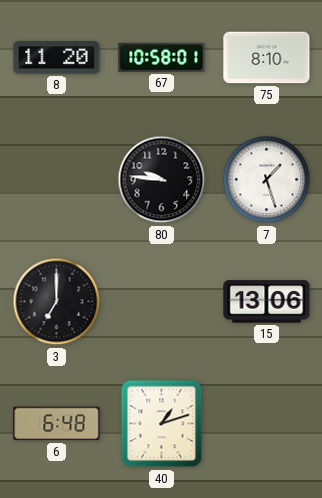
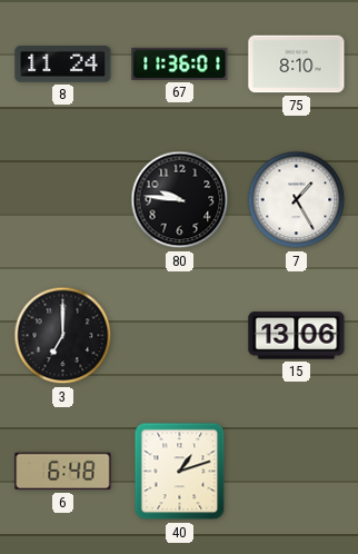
8: 11:20 -> 11:24
67: 10:58 -> 11:36
7: 1:27 -> 1:25
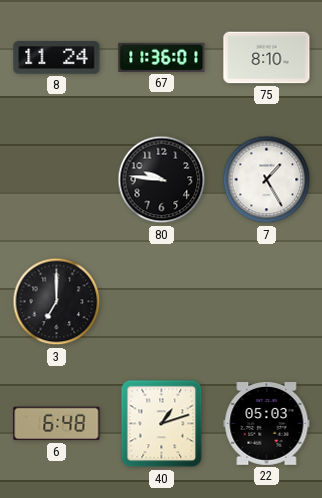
15: 13:06 -> none
22: none -> 05:03
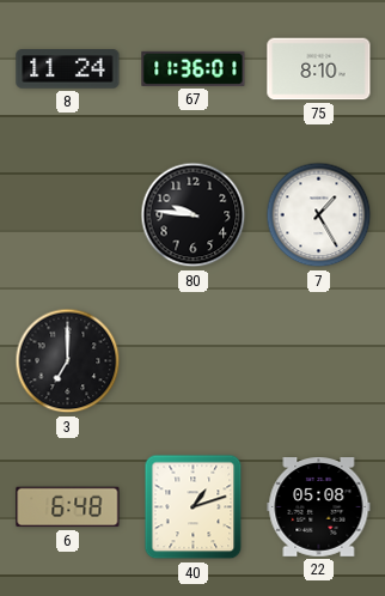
22: 05:03 -> 05:08
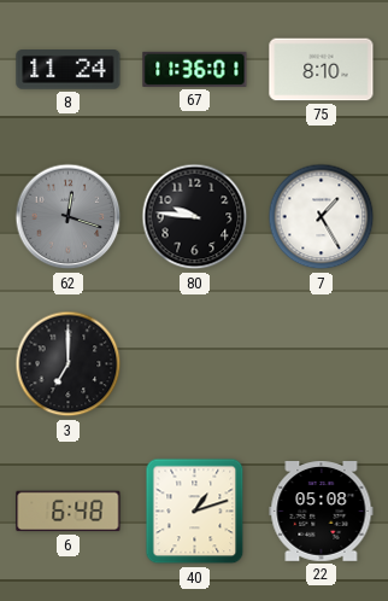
62: none -> 12:18
